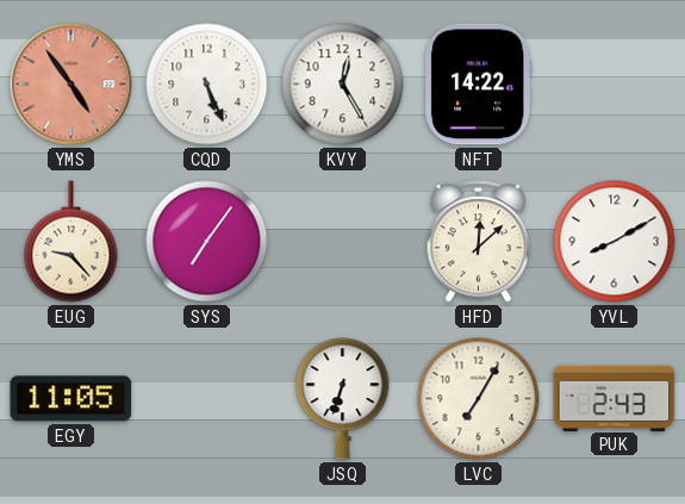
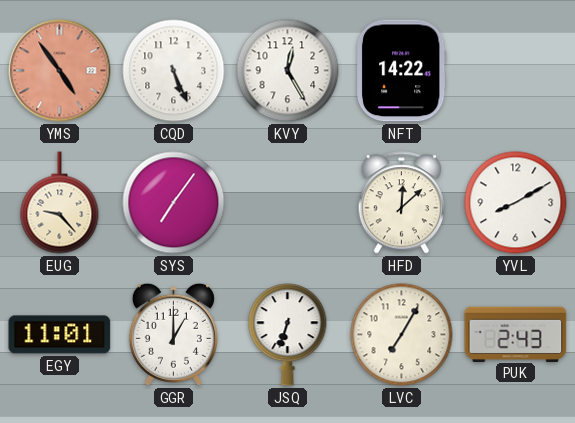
EGY: 11:05 -> 11:01
GGR: none -> 1:00
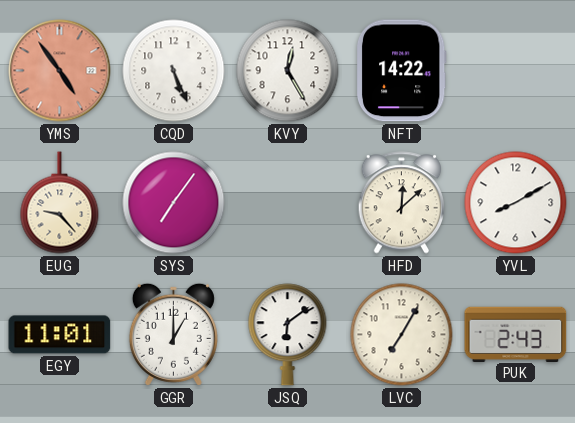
JSQ: 6:33 -> 6:09
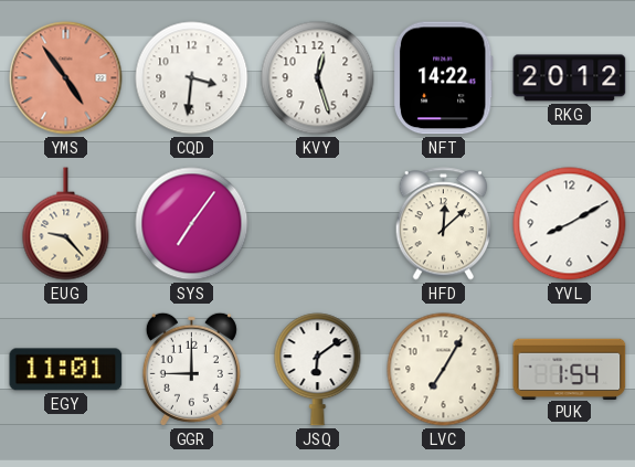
CQD: 5:26 -> 3:31
KVY: 12:25 -> 12:27
RKG: none -> 20:12
GGR: 1:00 -> 9:00
PUK: 2:43 -> 1:54
